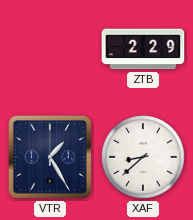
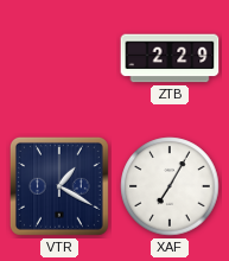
VTR: 1:25 -> 1:20
XAF: 8:38 -> 7:05
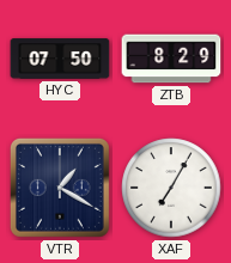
HYC: none -> 07:50
ZTB: 2:29 -> 8:29
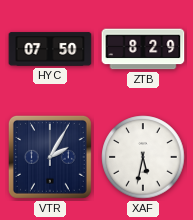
VTR: 1:20 -> 2:05
XAF: 7:05 -> 5:32
